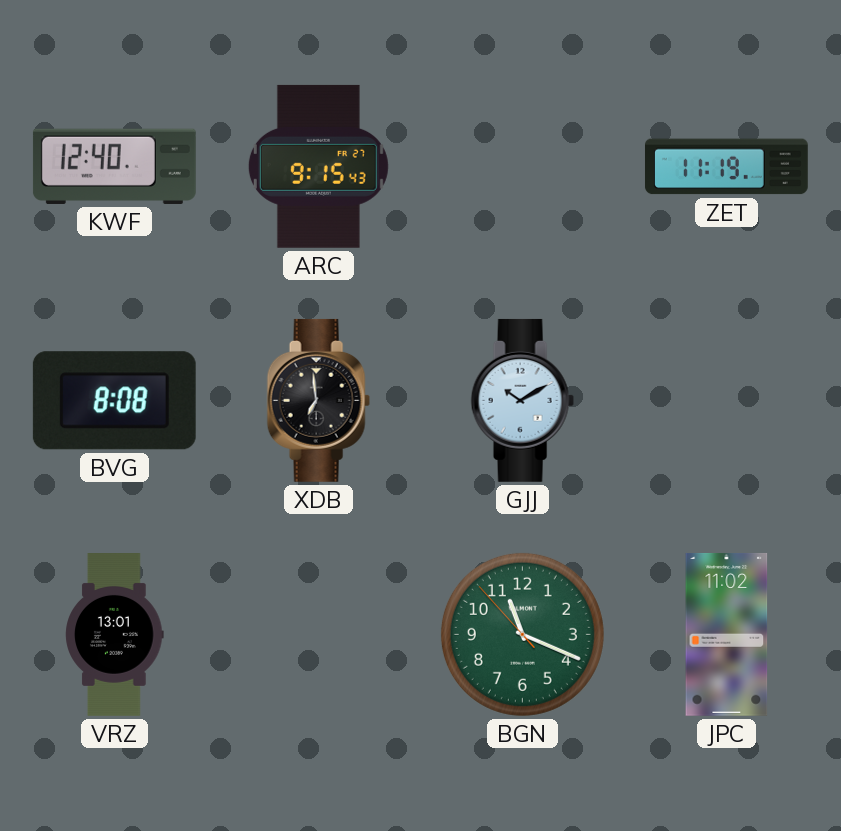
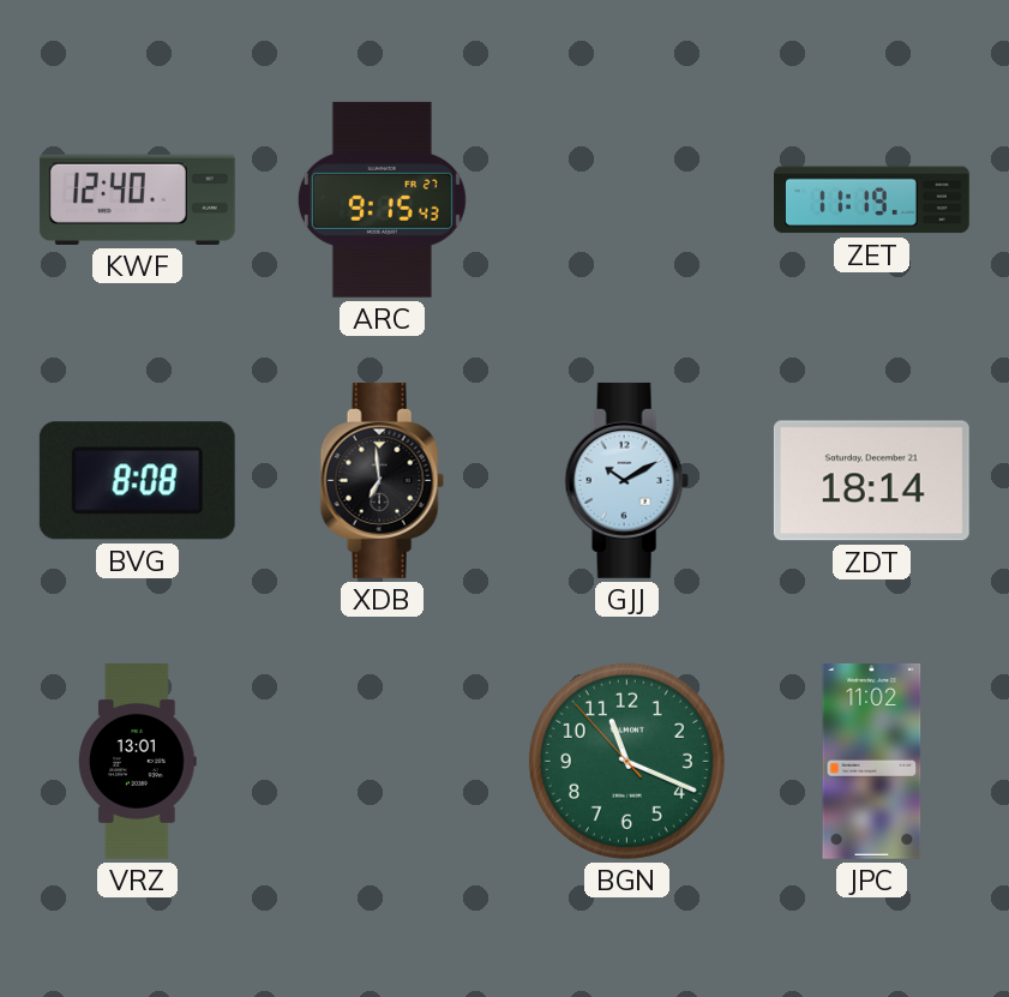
ZDT: none -> 18:14
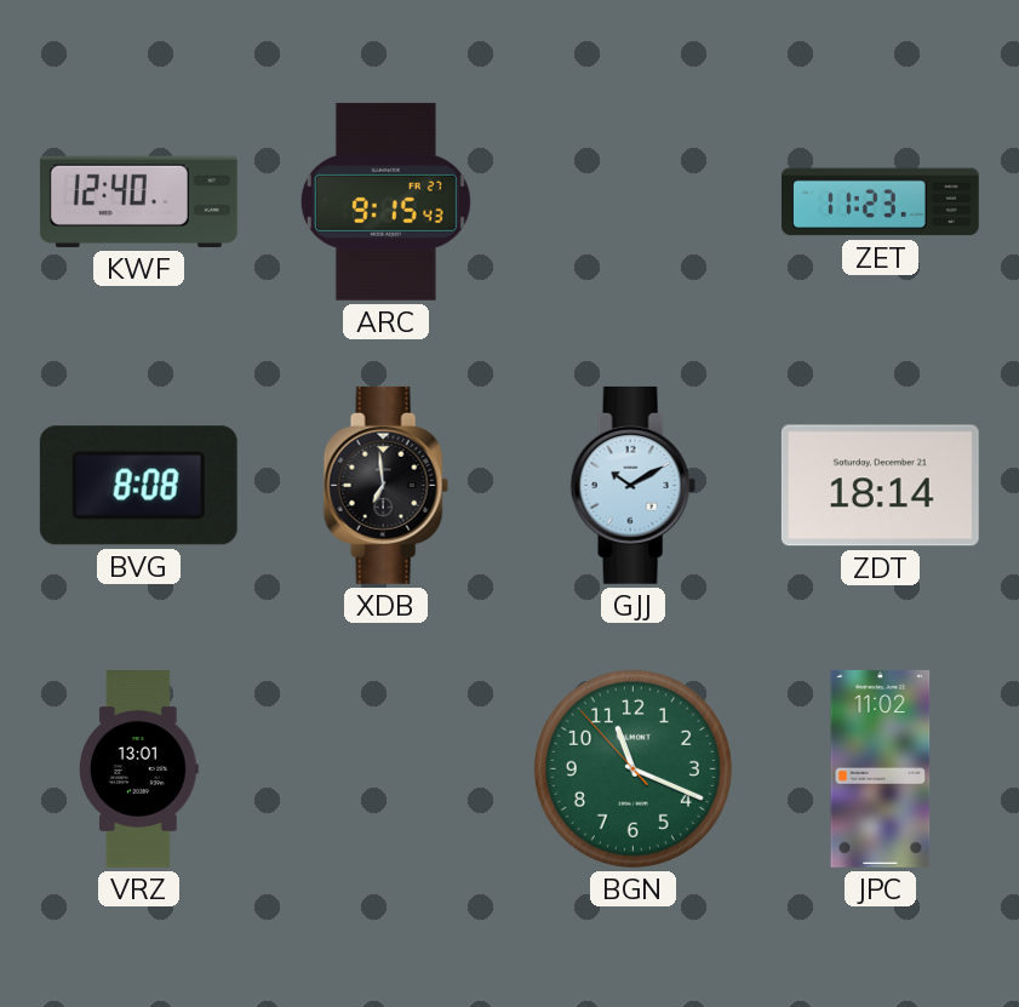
ZET: 11:19 -> 11:23
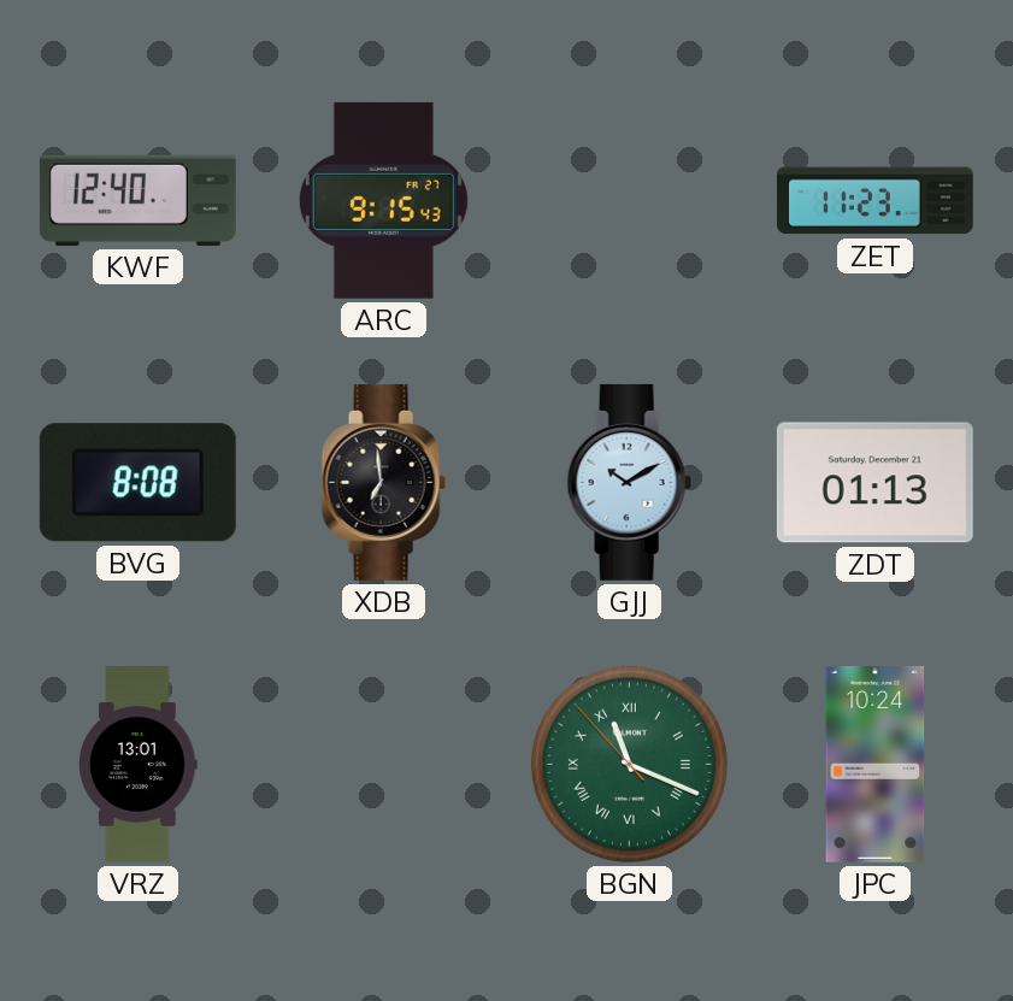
ZDT: 18:14 -> 01:13
BGN numerals: Arabic -> Roman
JPC: 11:02 -> 10:24
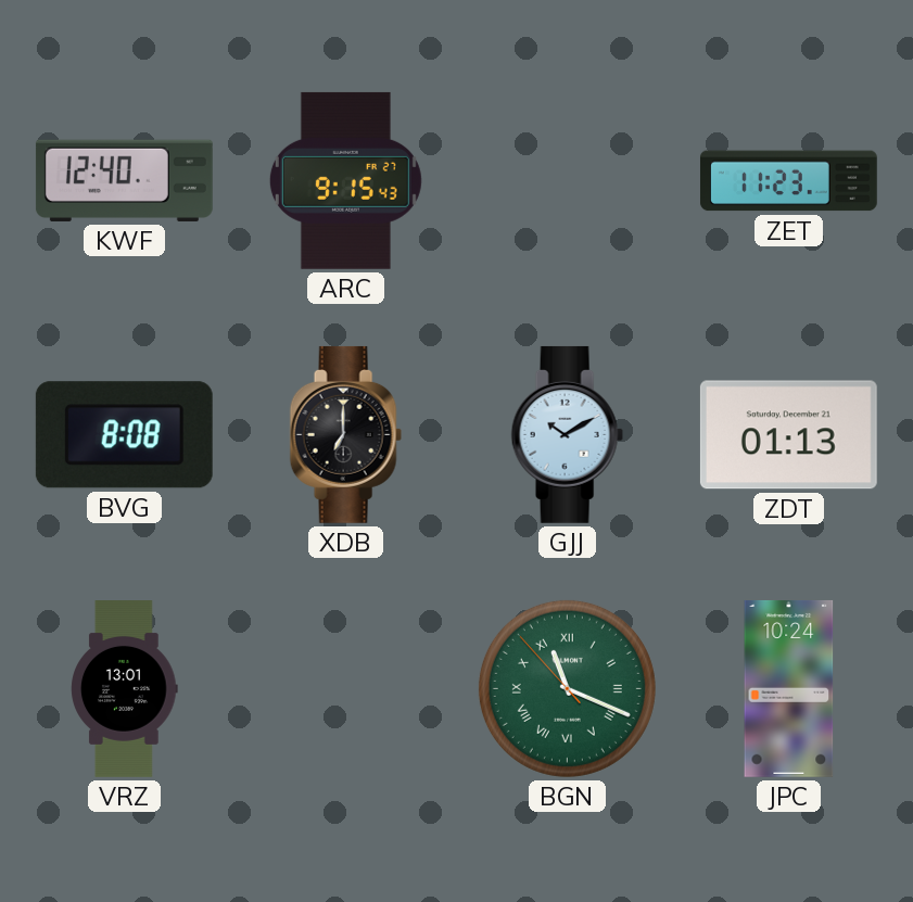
XDB: 6:59 -> 7:00
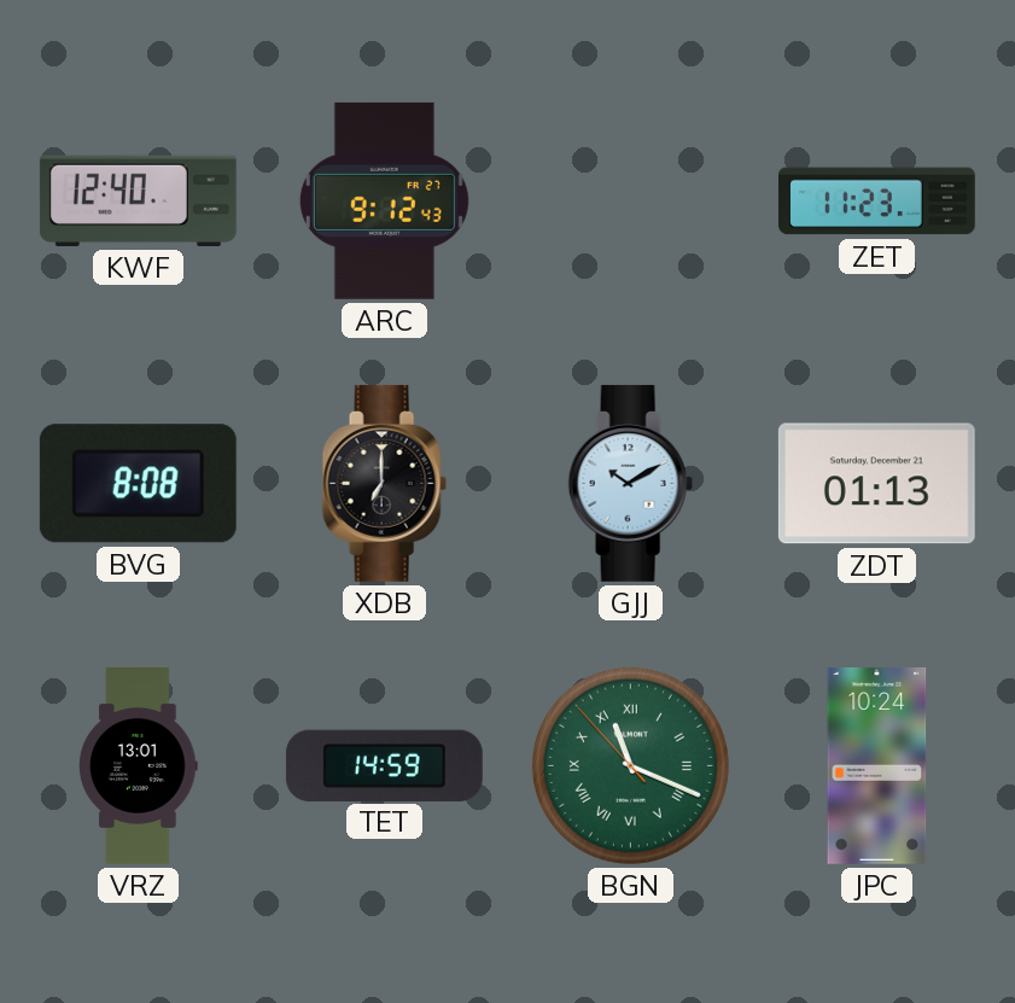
ARC: 9:15 -> 9:12
TET: none -> 14:59
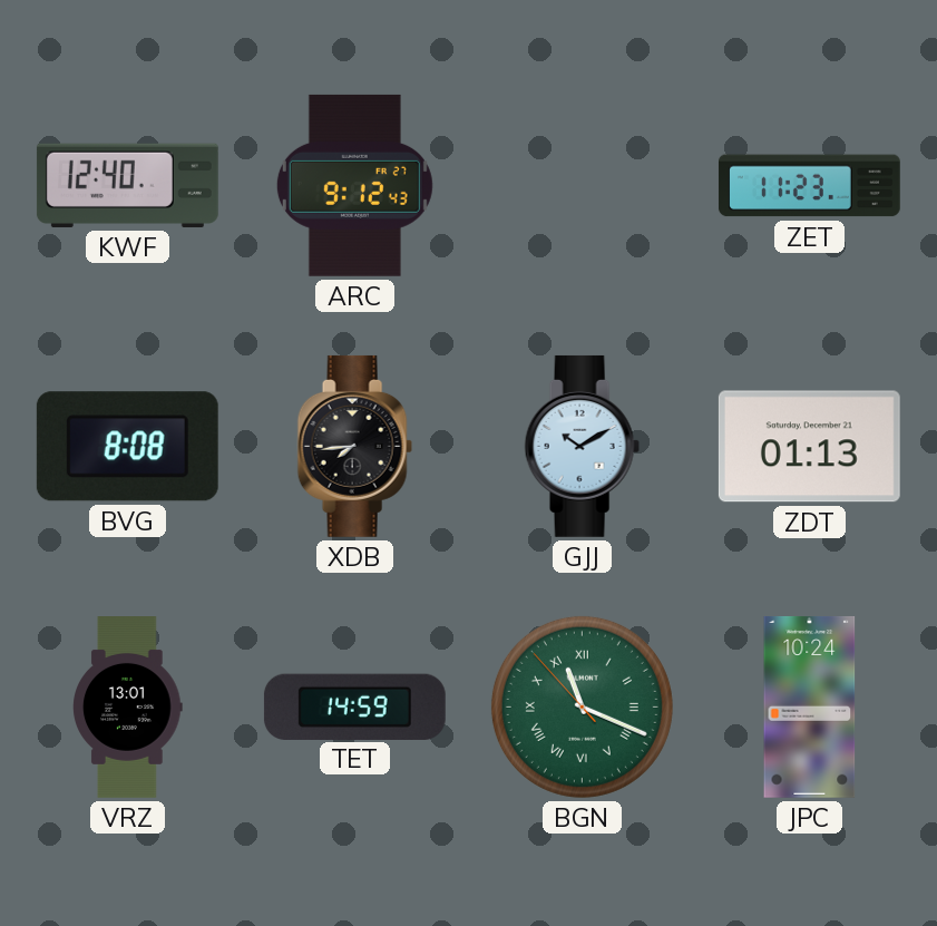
XDB: 7:00 -> 7:44
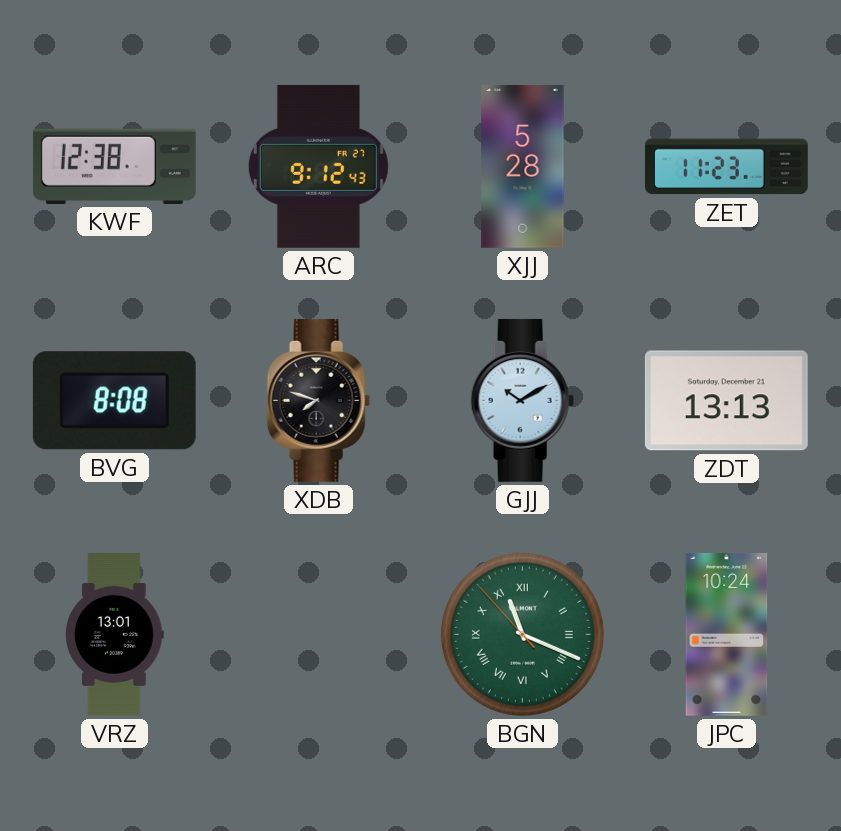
KWF: 12:40 -> 12:38
XJJ: none -> 5:28
XDB: 7:44 -> 7:48
ZDT: 01:13 -> 13:13
TET: 14:59 -> none
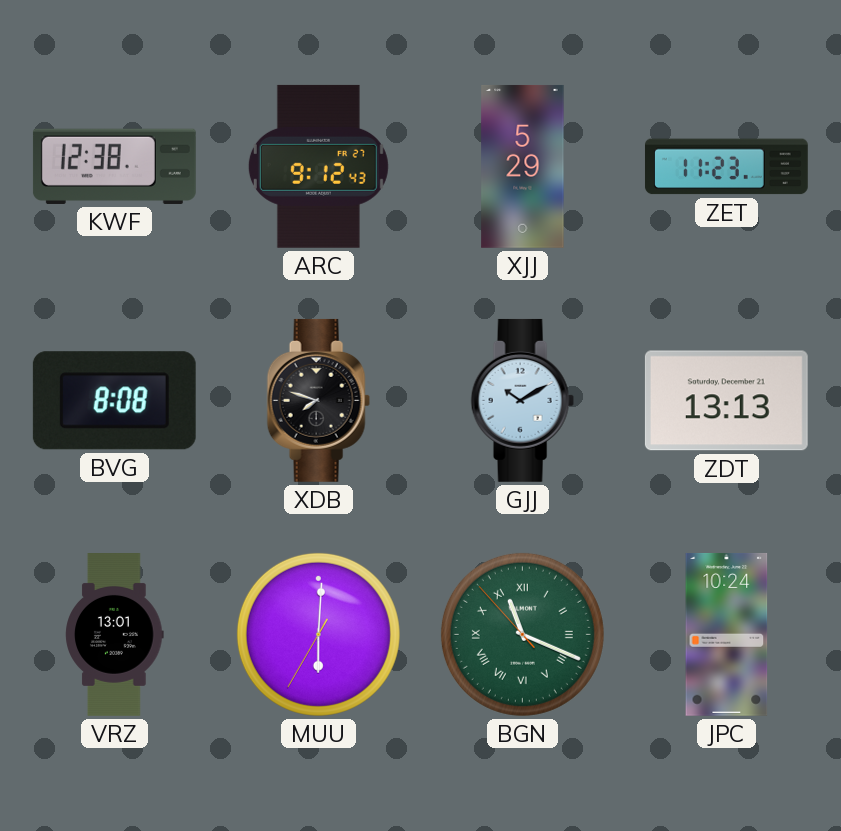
XJJ: 5:28 -> 5:29
MUU: none -> 6:00
